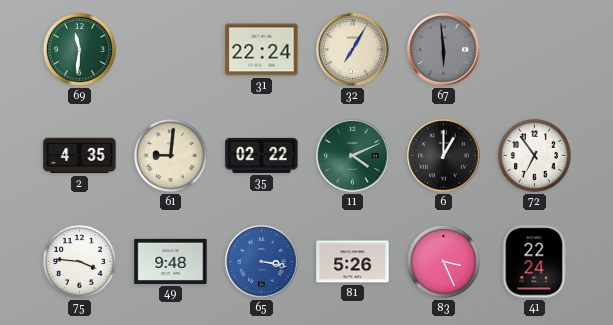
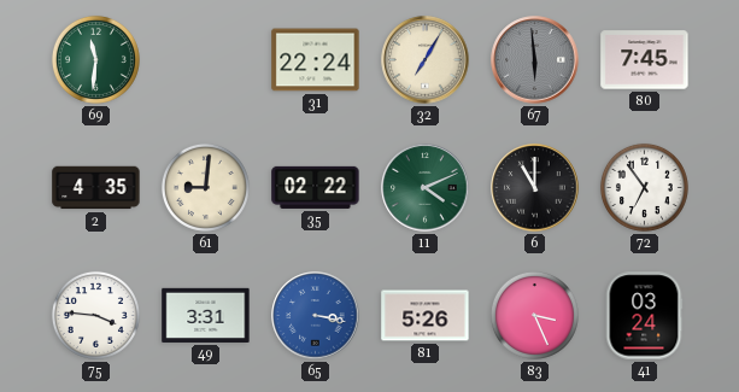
80: none -> 7:45
6: 1:00 -> 11:00
49: 9:48 -> 3:31
41: 22:24 -> 03:24
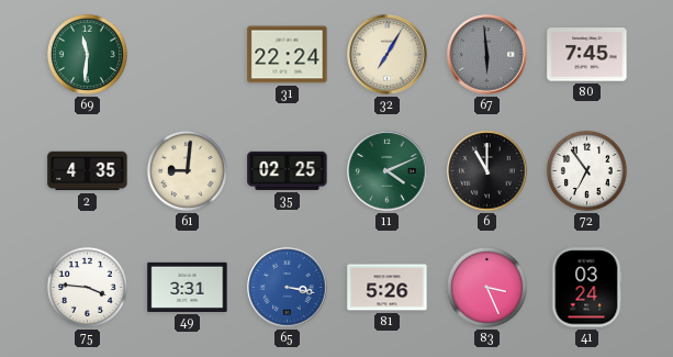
35: 02:22 -> 02:25
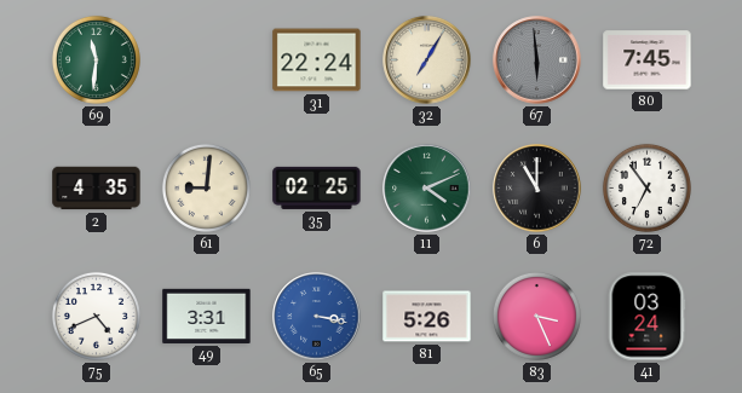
75: 3:46 -> 4:41
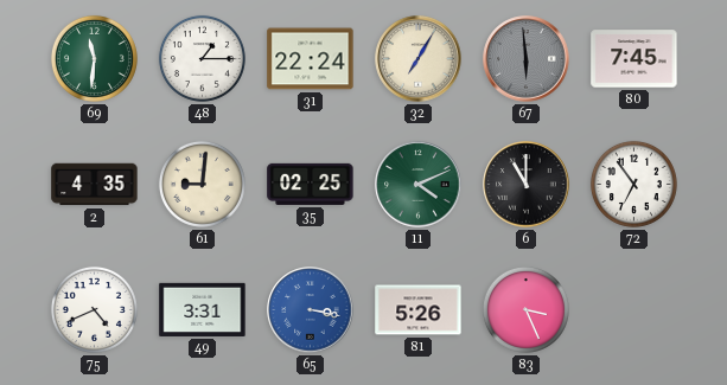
48: none -> 1:15
41: 03:24 -> none
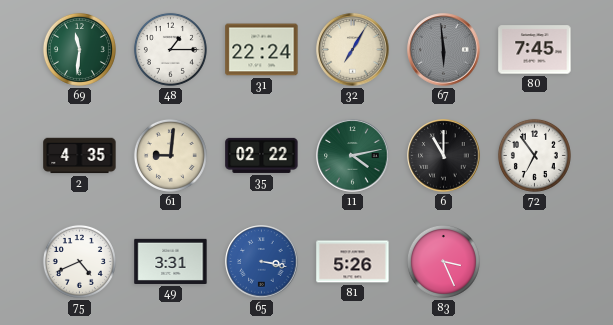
35: 02:25 -> 02:22
11: 4:11 -> 4:13
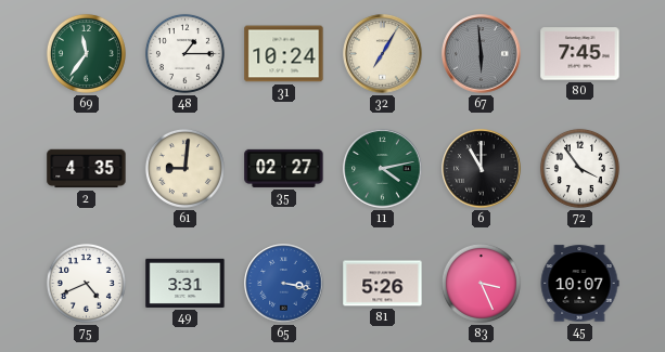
69: 11:31 -> 11:36
31: 22:24 -> 10:24
35: 02:22 -> 02:27
72: 6:54 -> 3:54
45: none -> 10:07
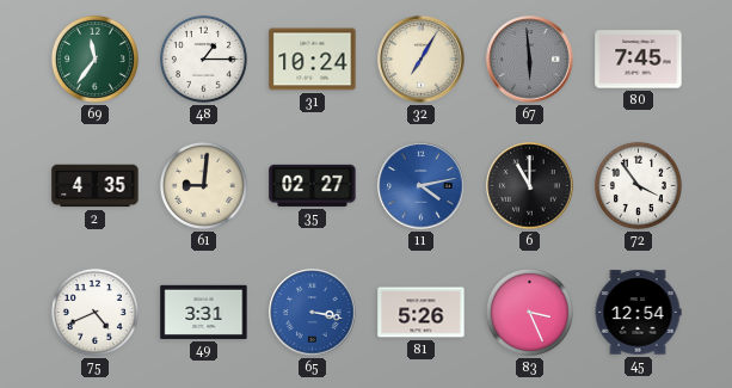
11 dial: green -> blue
45: 10:07 -> 12:54
